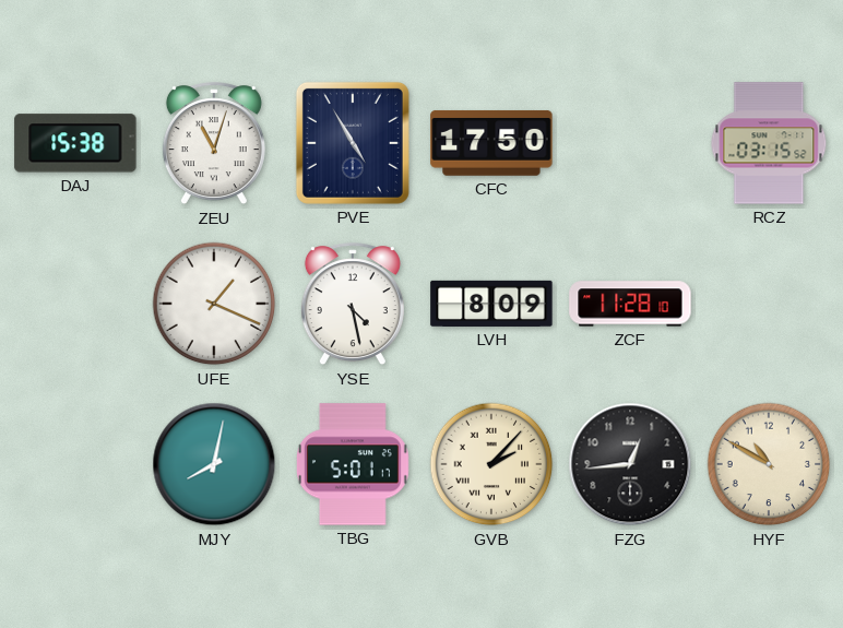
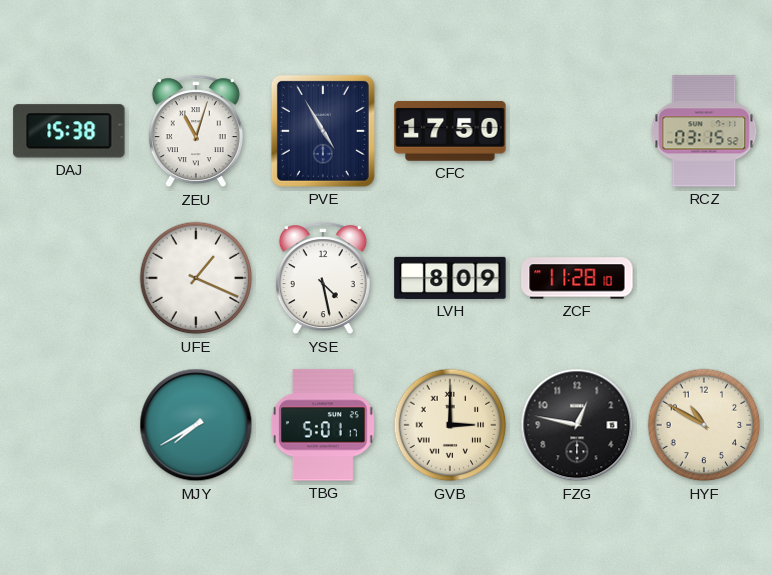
MJY: 8:02 -> 7:40
GVB: 2:07 -> 3:00
FZG: 12:44 -> 12:47
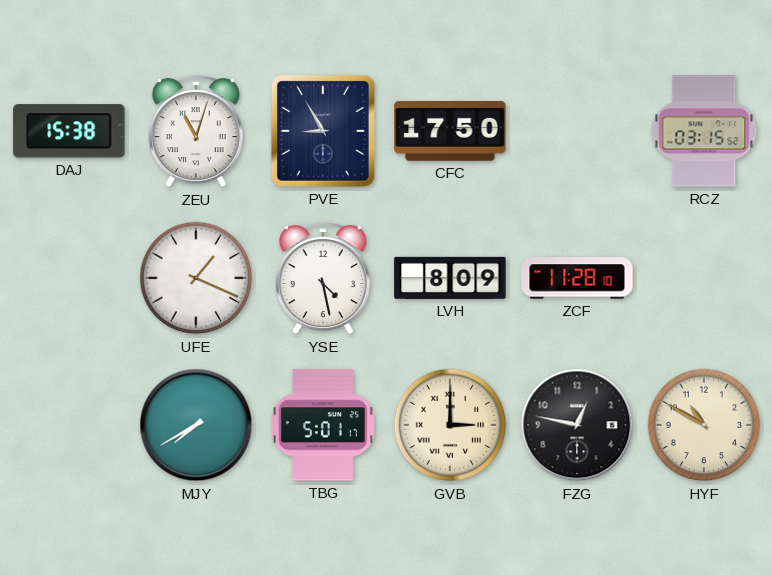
PVE: 4:55 -> 8:55
